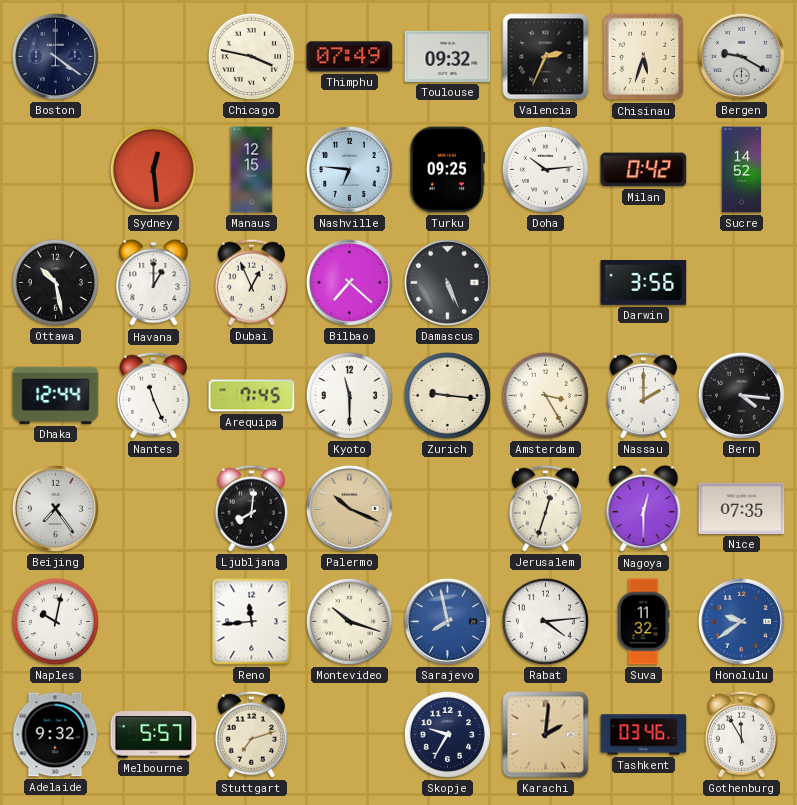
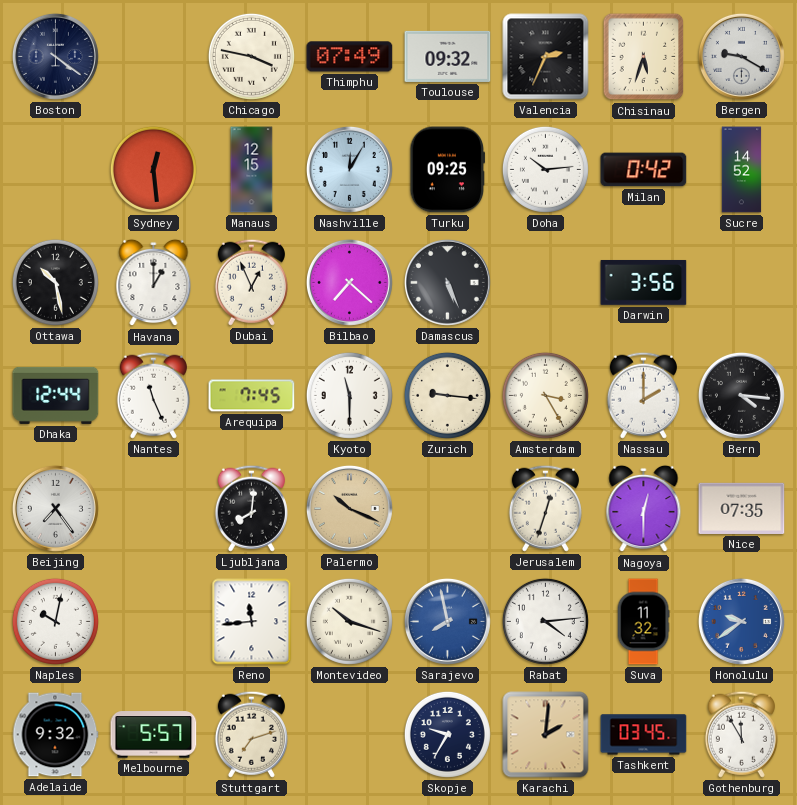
Nashville: 6:46 -> 12:05
Tashkent: 03:46 -> 03:45
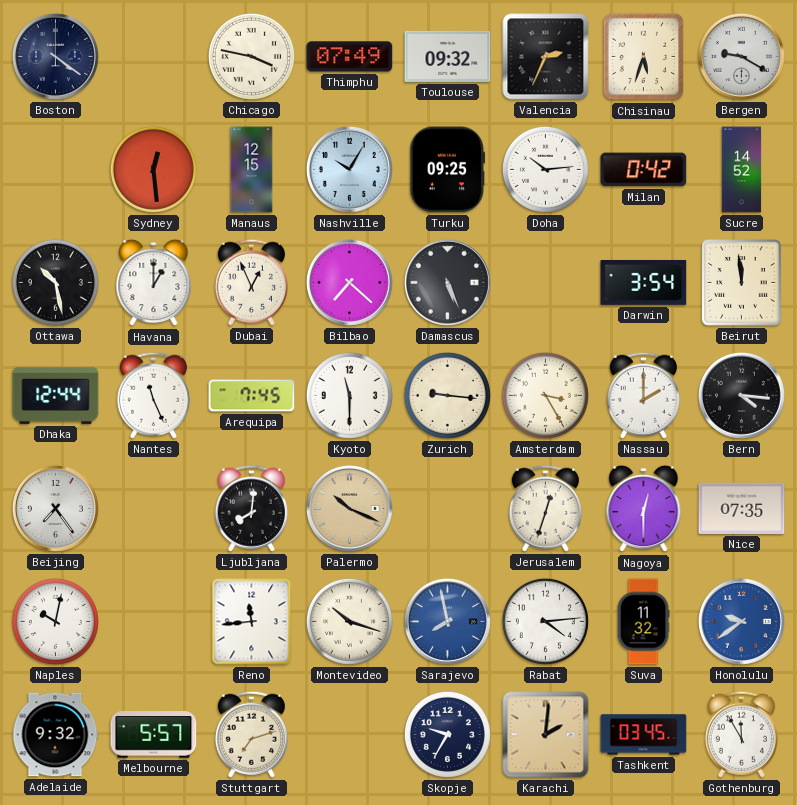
Nashville: 12:05 -> 10:05
Darwin: 3:56 -> 3:54
Beirut: none -> 11:59
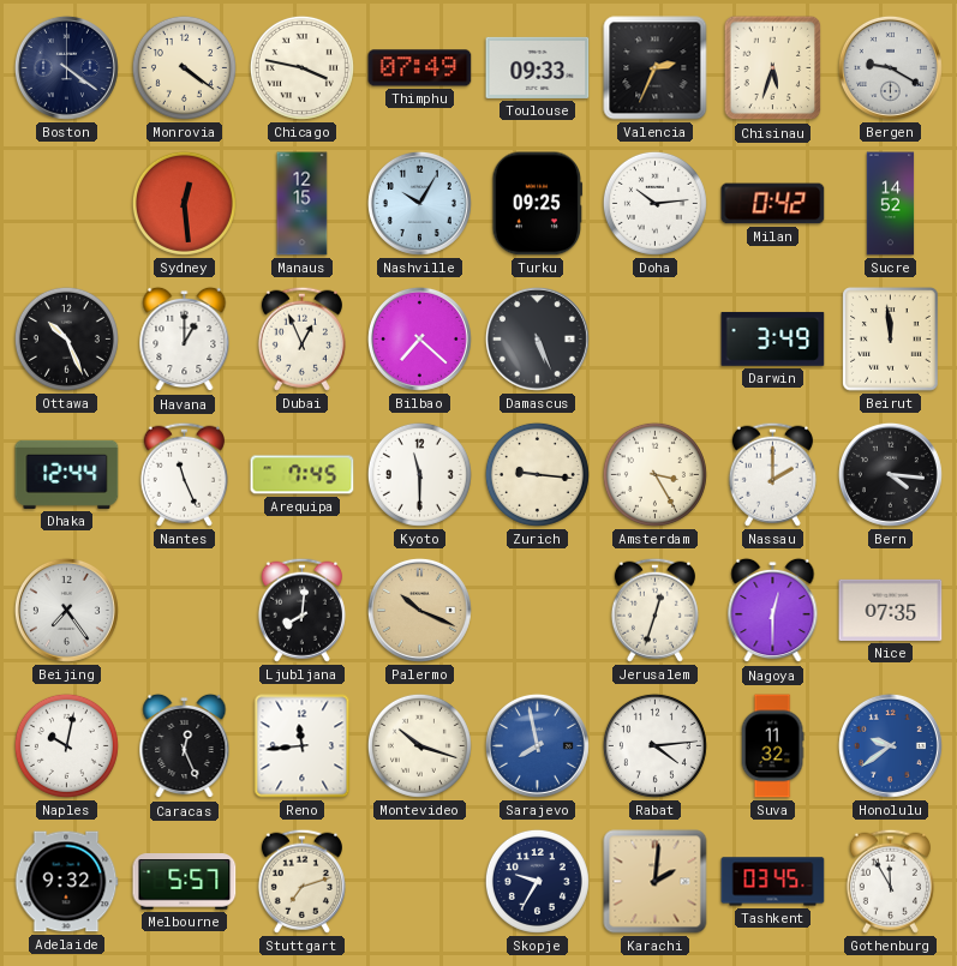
Monrovia: none -> 4:21
Toulouse: 09:32 -> 09:33
Ottawa: 10:28 -> 10:26
Darwin: 3:54 -> 3:49
Caracas: none -> 12:26
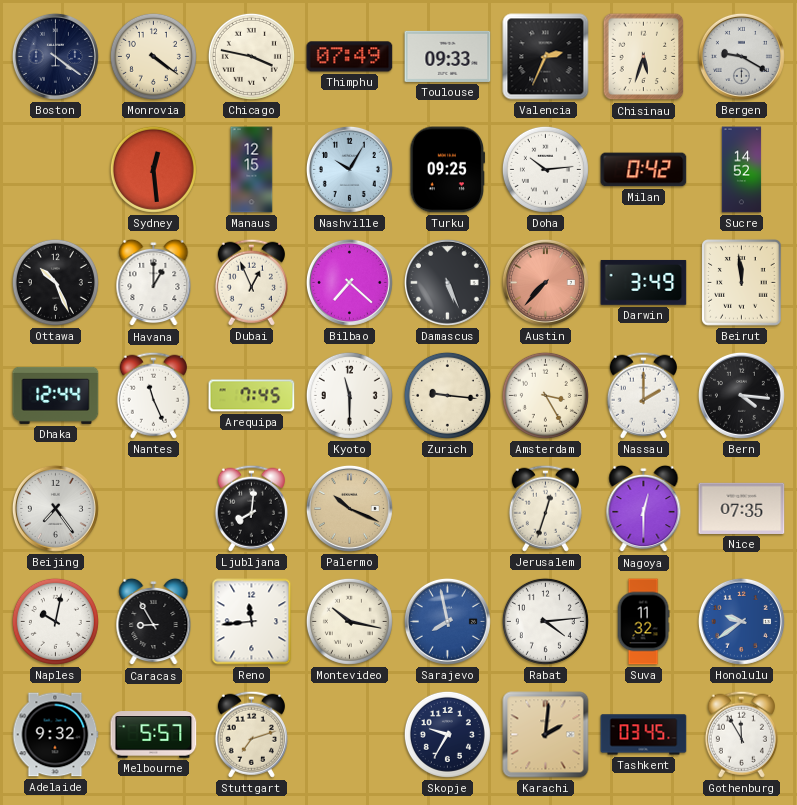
Austin: none -> 7:37
Caracas: 12:26 -> 8:55
Montevideo: 10:18 -> 10:17
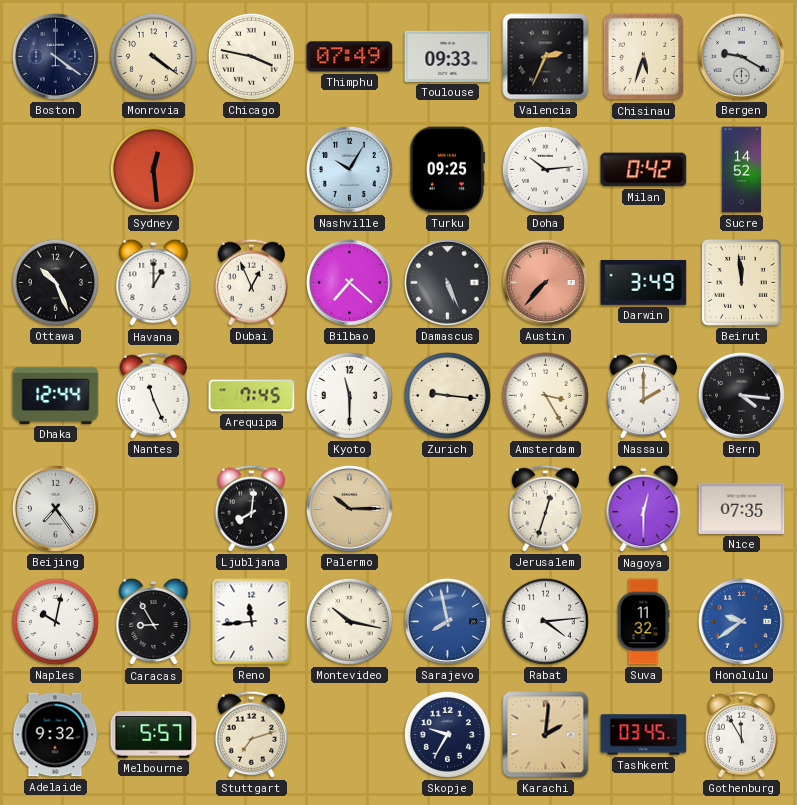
Manaus: 12:15 -> none
Palermo: 10:19 -> 10:15
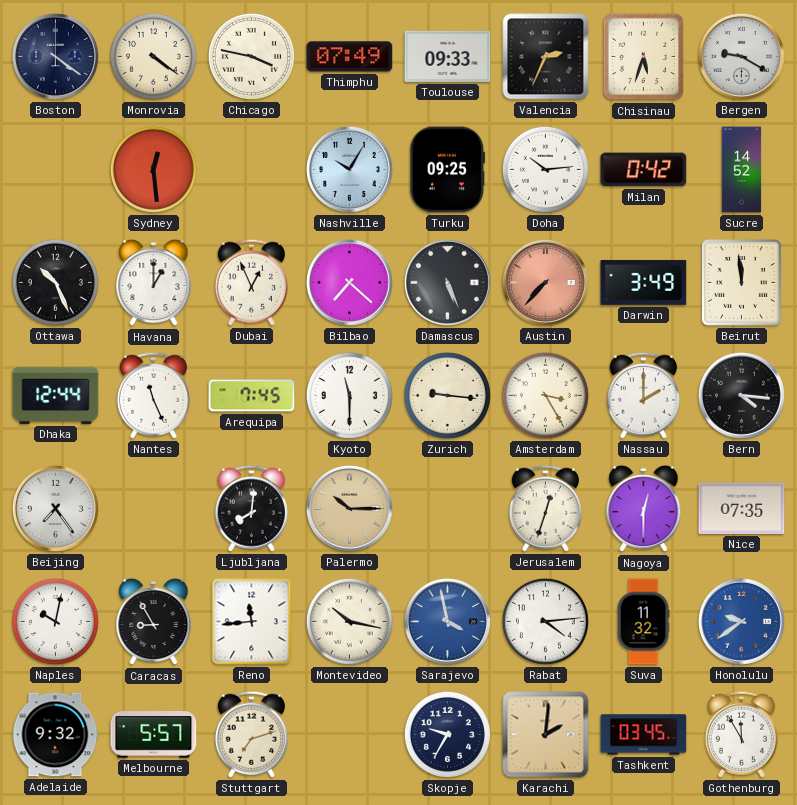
Sarajevo: 7:58 -> 3:58
